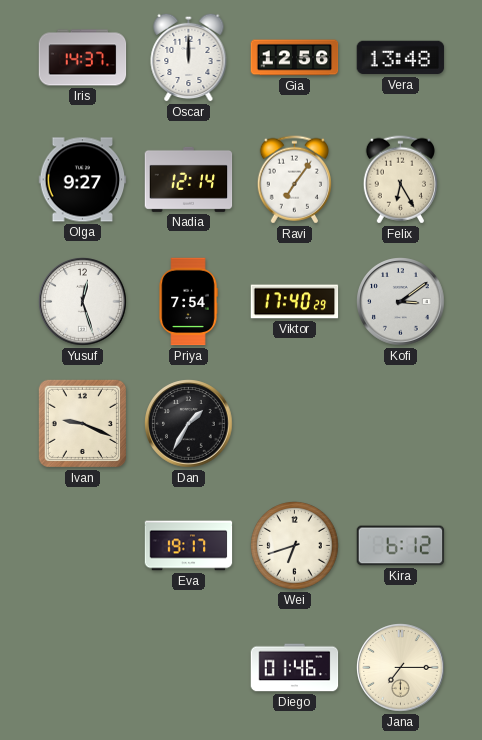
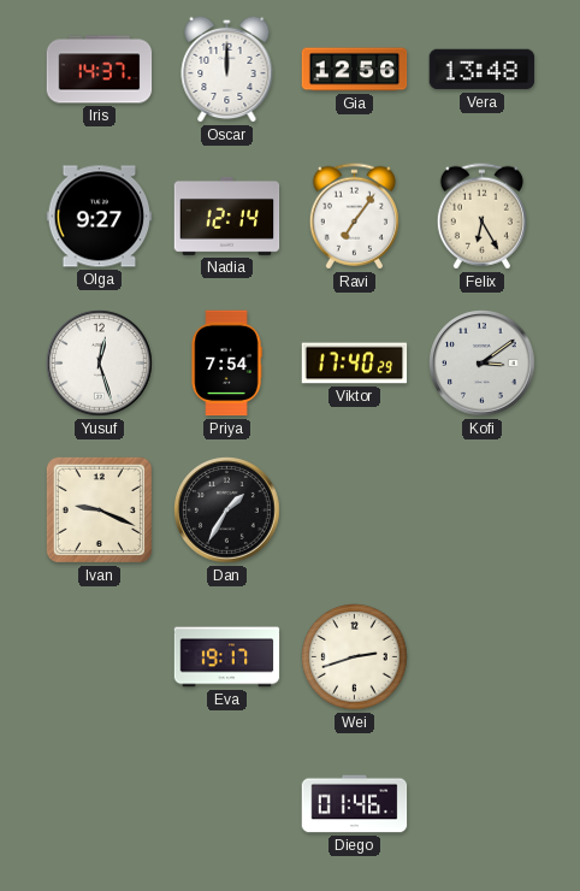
Wei: 6:42 -> 2:42
Kira: 6:12 -> none
Jana: 7:15 -> none
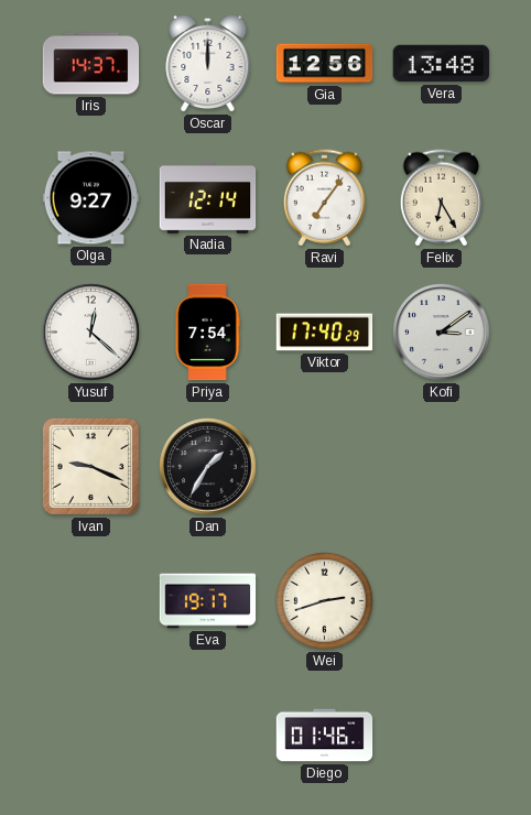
Yusuf: 12:27 -> 12:22
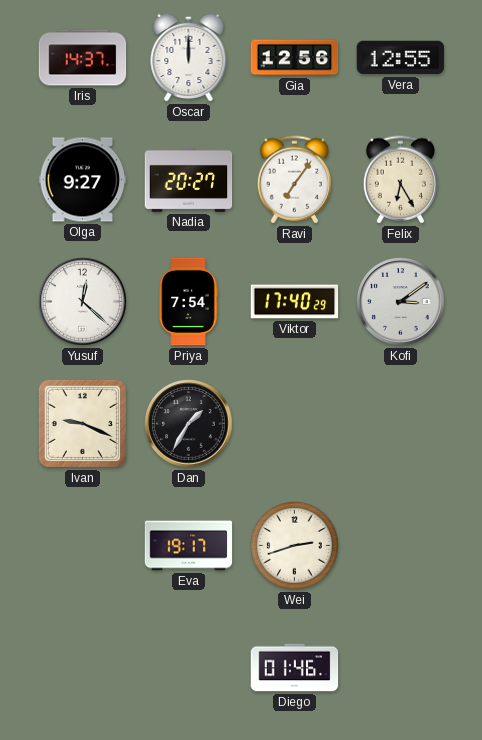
Vera: 13:48 -> 12:55
Nadia: 12:14 -> 20:27
